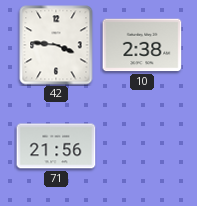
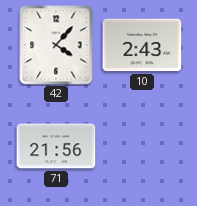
42: 3:46 -> 4:07
10: 2:38 -> 2:43
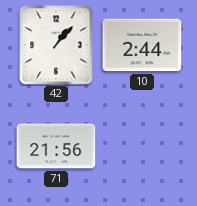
42: 4:07 -> 1:07
10: 2:43 -> 2:44
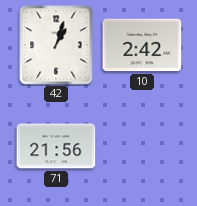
42: 1:07 -> 1:03
10: 2:44 -> 2:42
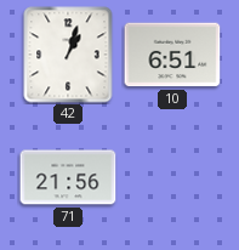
10: 2:42 -> 6:51
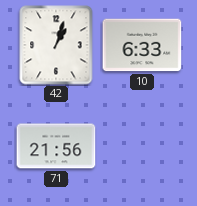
10: 6:51 -> 6:33
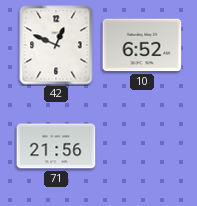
42: 1:03 -> 12:49
10: 6:33 -> 6:52
